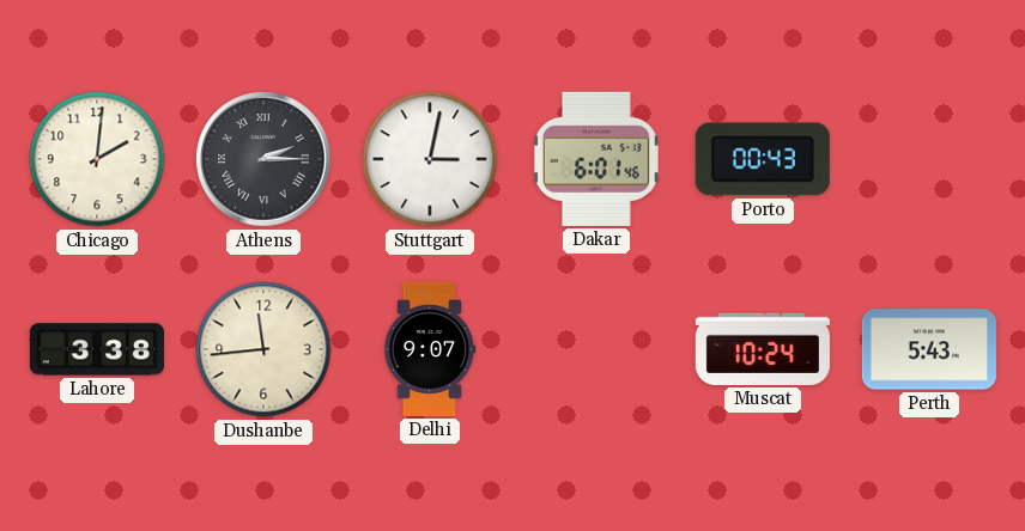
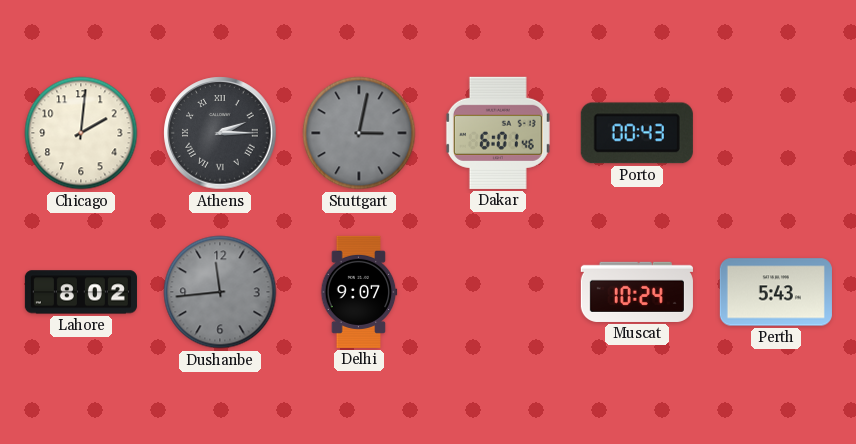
Stuttgart dial: white -> grey
Lahore: 3:38 -> 8:02
Dushanbe dial: cream -> grey
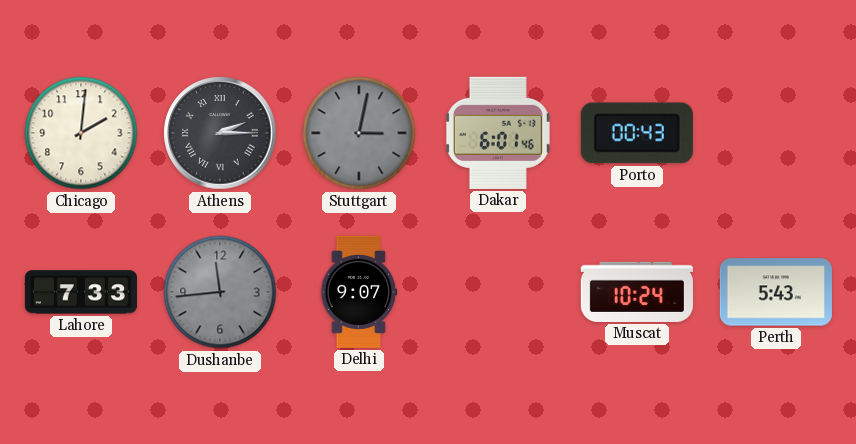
Lahore: 8:02 -> 7:33
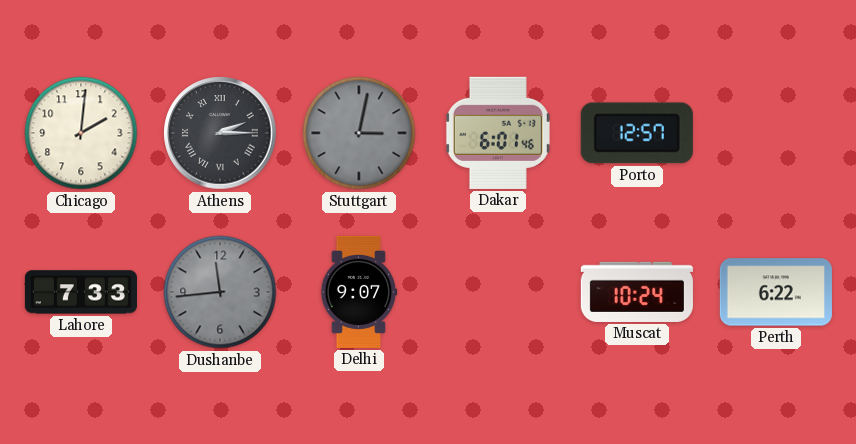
Porto: 00:43 -> 12:57
Perth: 5:43 -> 6:22
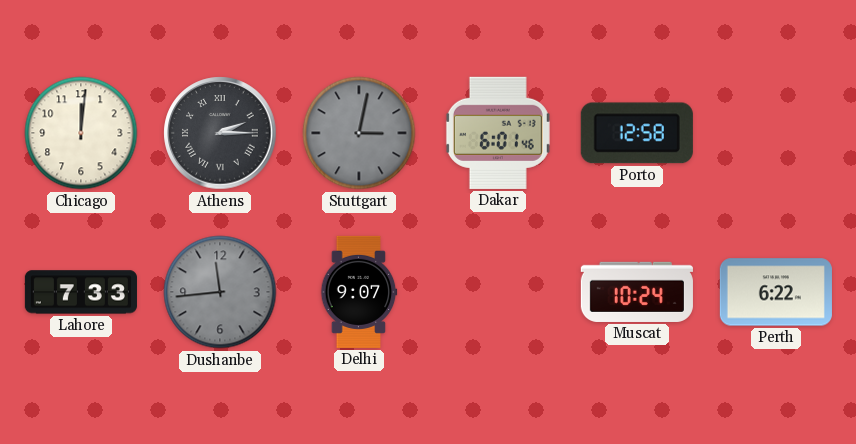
Chicago: 2:01 -> 12:01
Porto: 12:57 -> 12:58
